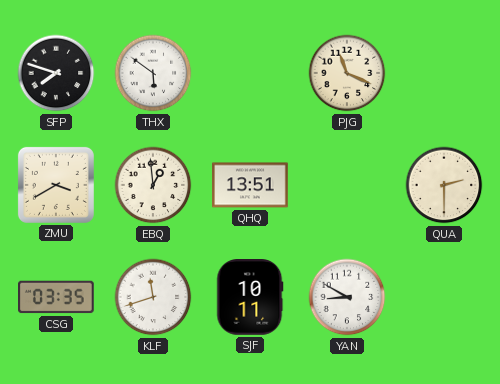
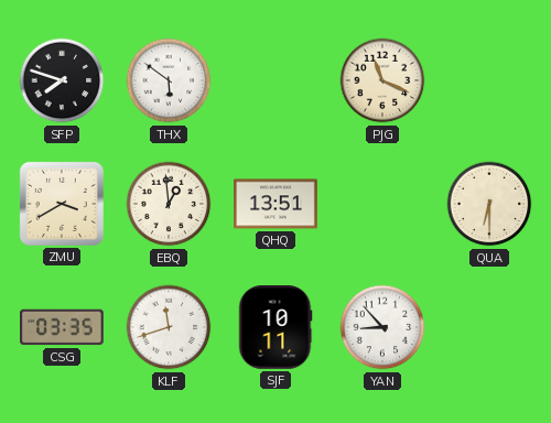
QUA: 2:30 -> 6:30
YAN: 8:50 -> 8:53
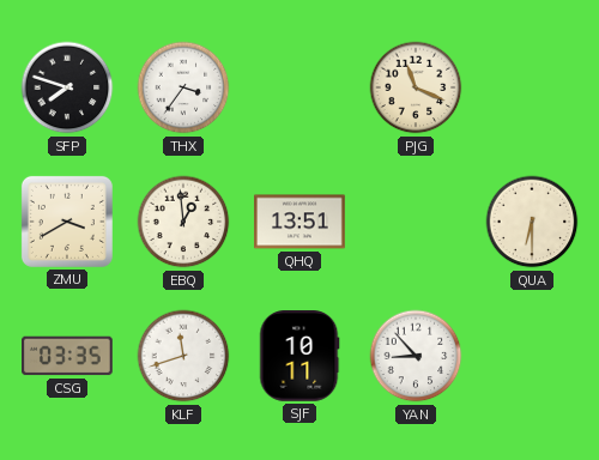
THX: 5:51 -> 3:36
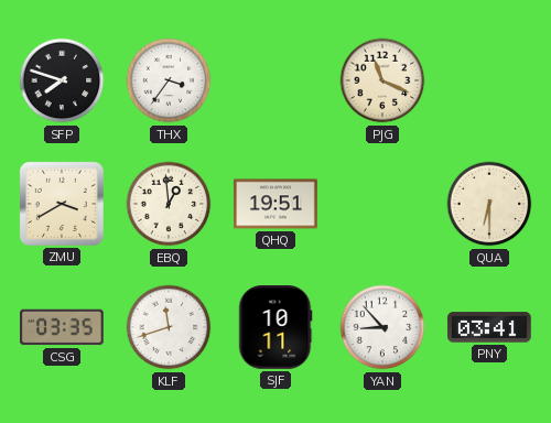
QHQ: 13:51 -> 19:51
PNY: none -> 03:41
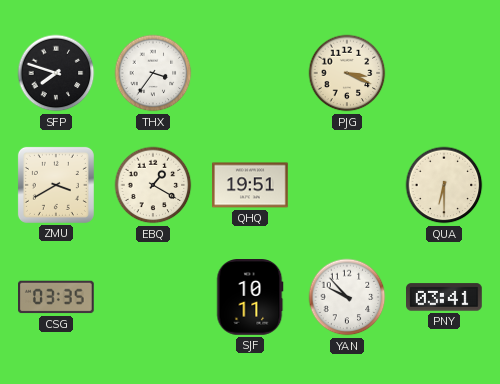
PJG: 11:19 -> 3:19
EBQ: 12:59 -> 1:20
KLF: 11:42 -> none
YAN: 8:53 -> 9:53
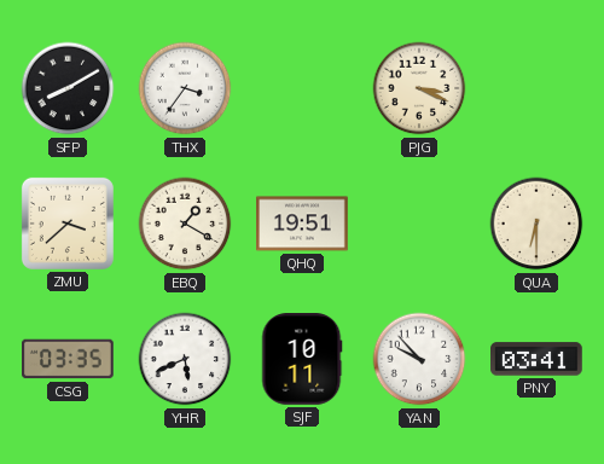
SFP: 7:48 -> 8:10
ZMU: 3:40 -> 3:38
YHR: none -> 5:41
